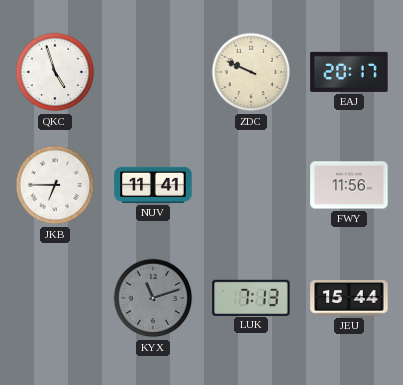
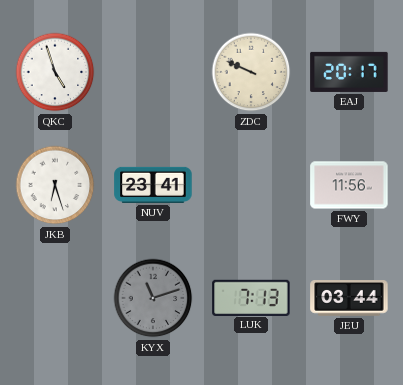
JKB: 6:45 -> 6:27
NUV: 11:41 -> 23:41
JEU: 15:44 -> 03:44
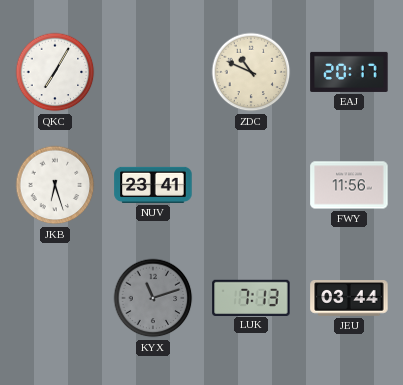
QKC: 4:57 -> 7:05
ZDC: 9:49 -> 10:49
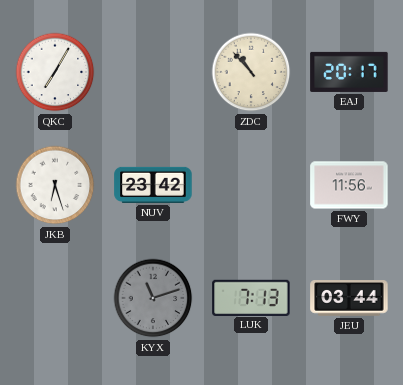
ZDC: 10:49 -> 10:53
NUV: 23:41 -> 23:42
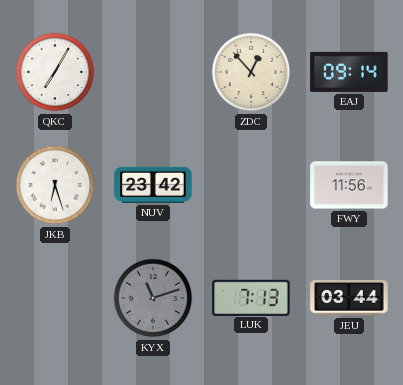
ZDC: 10:53 -> 12:53
EAJ: 20:17 -> 09:14
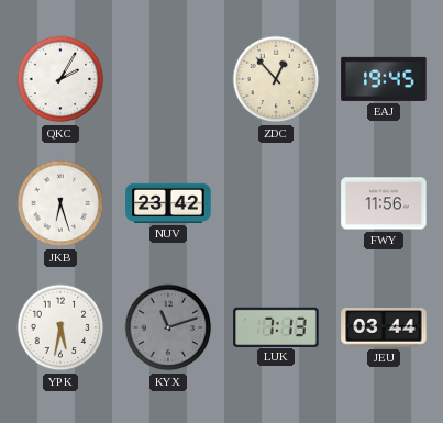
QKC: 7:05 -> 2:05
EAJ: 09:14 -> 19:45
YPK: none -> 5:32
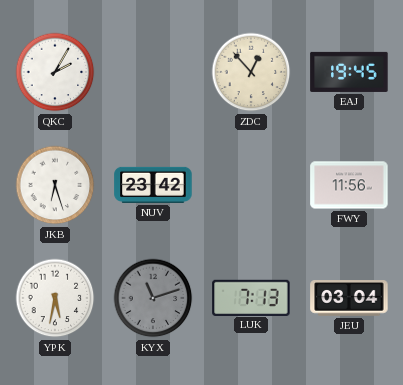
JEU: 03:44 -> 03:04
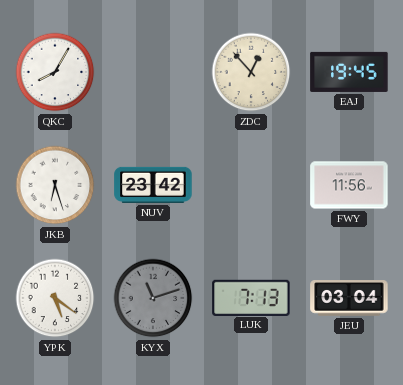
QKC: 2:05 -> 8:05
YPK: 5:32 -> 5:21
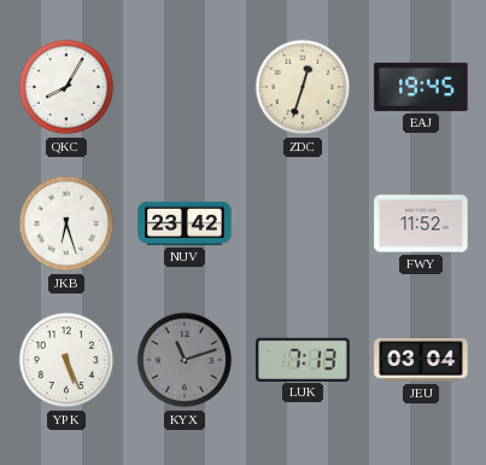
ZDC: 12:53 -> 12:33
FWY: 11:56 -> 11:52
YPK: 5:21 -> 5:26
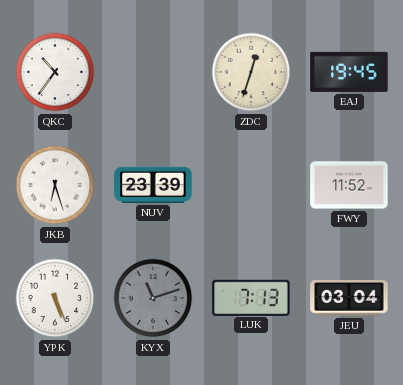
QKC: 8:05 -> 10:36
NUV: 23:42 -> 23:39
